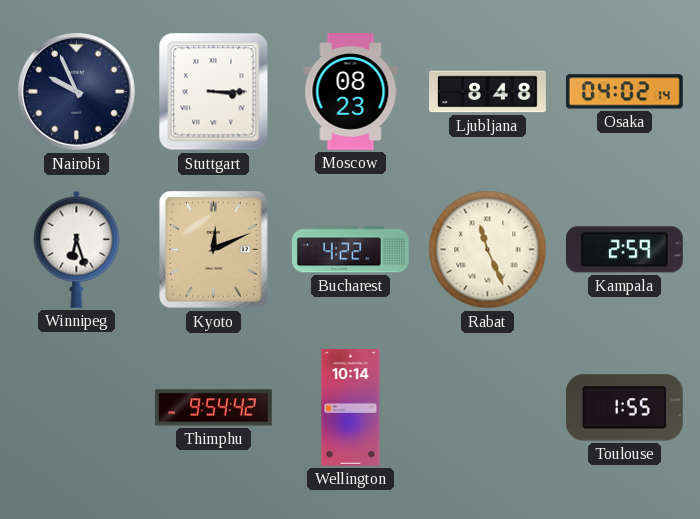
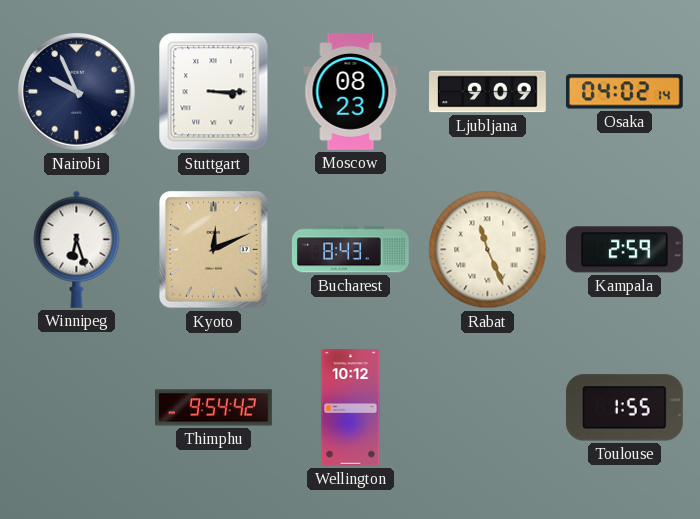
Ljubljana: 8:48 -> 9:09
Bucharest: 4:22 -> 8:43
Wellington: 10:14 -> 10:12
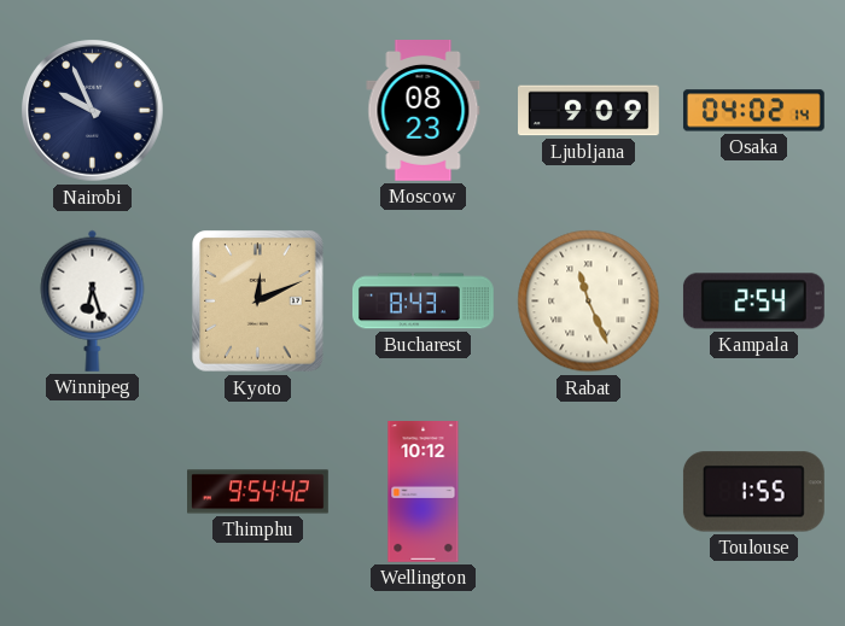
Stuttgart: 3:15 -> none
Kampala: 2:59 -> 2:54
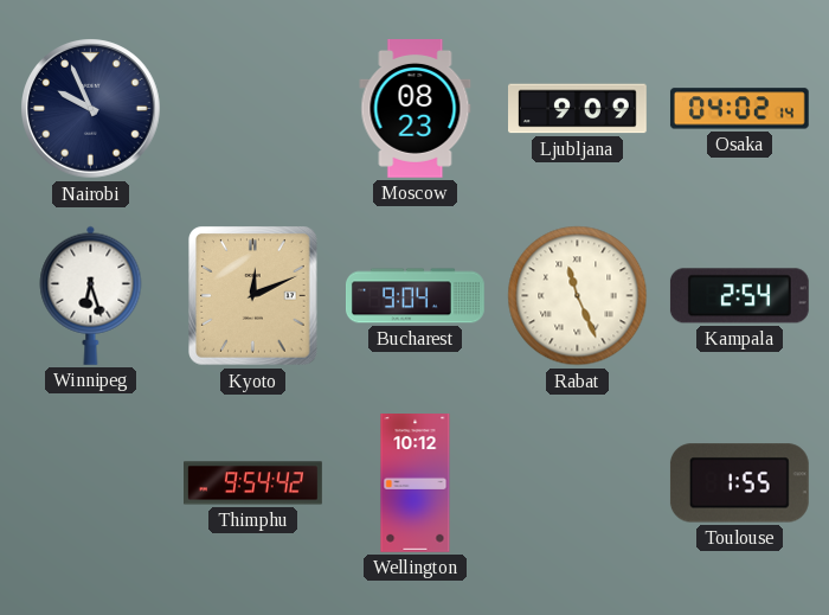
Bucharest: 8:43 -> 9:04
